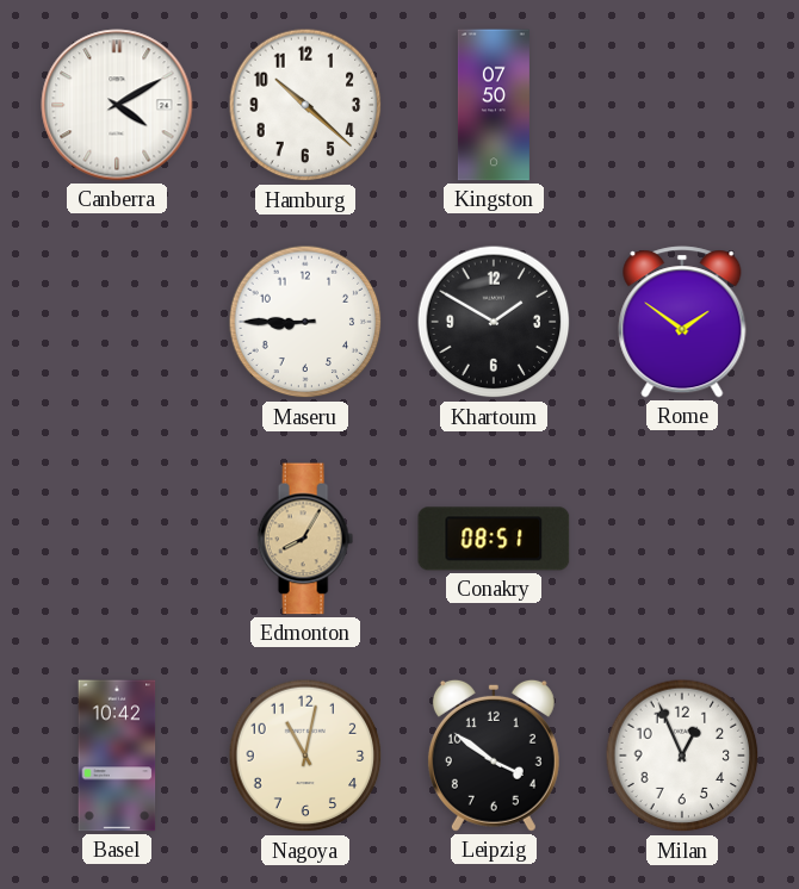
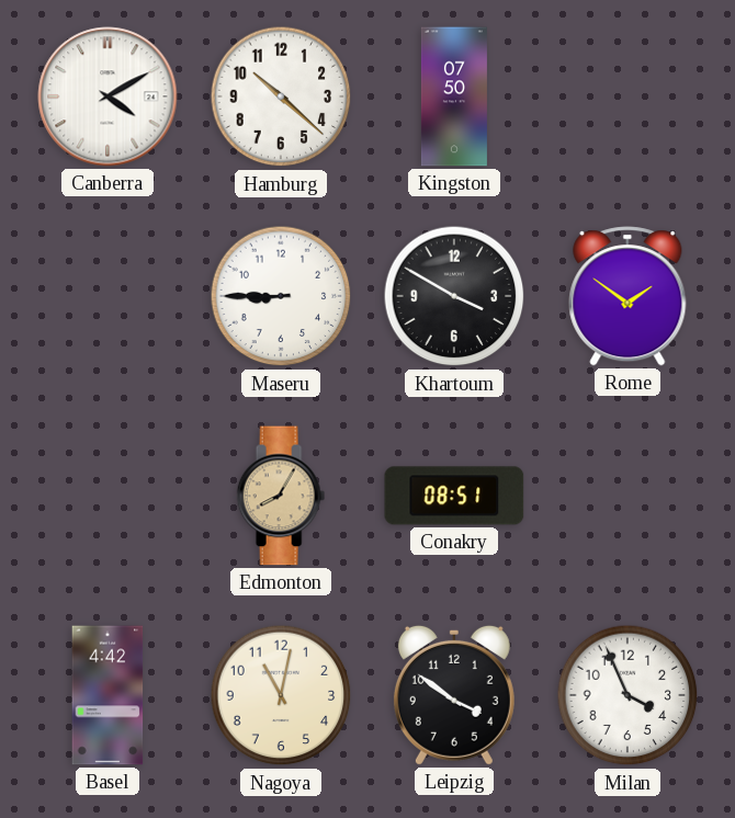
Khartoum: 1:50 -> 3:50
Basel: 10:42 -> 4:42
Milan: 12:56 -> 3:56
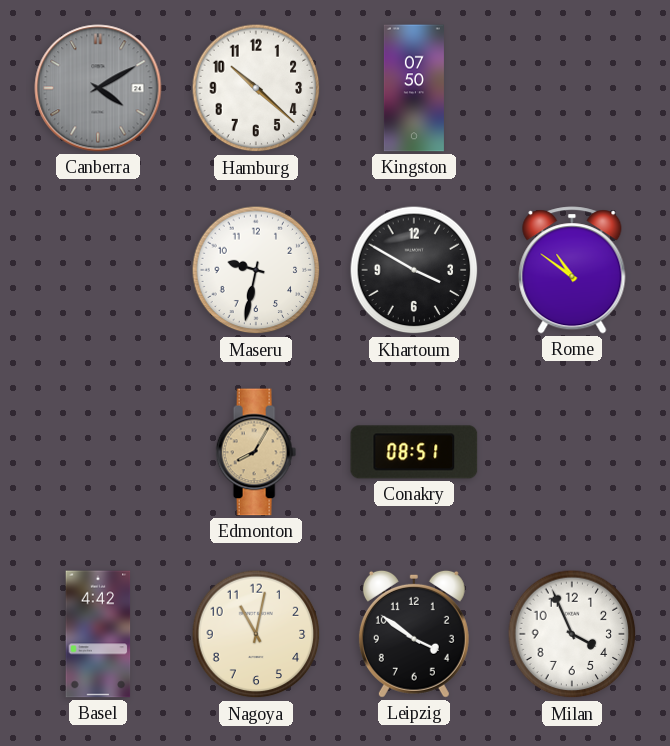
Canberra dial: white -> grey
Maseru: 8:45 -> 9:32
Rome: 1:51 -> 10:51
